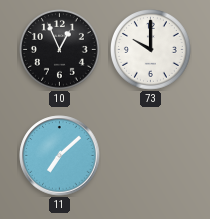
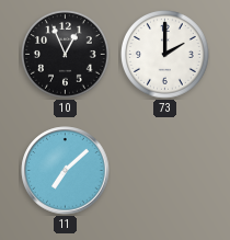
73: 10:00 -> 2:00
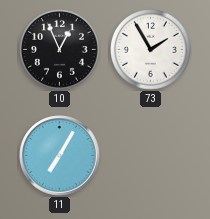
73: 2:00 -> 1:55
11: 7:08 -> 7:05
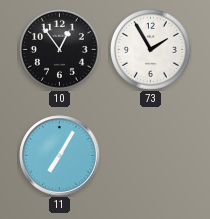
10: 12:56 -> 12:54
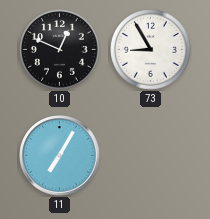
10: 12:54 -> 12:49
73: 1:55 -> 8:55
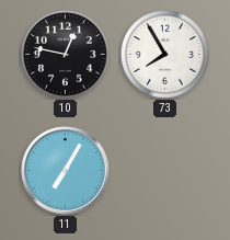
10: 12:49 -> 12:47
73: 8:55 -> 7:55
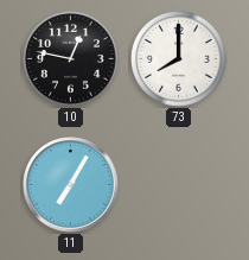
73: 7:55 -> 8:00
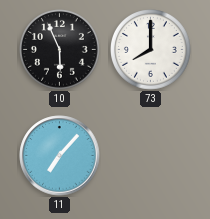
10: 12:47 -> 5:56
11: 7:05 -> 7:07
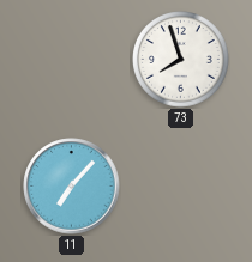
10: 5:56 -> none
73: 8:00 -> 7:57
